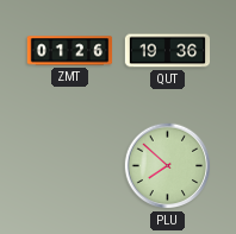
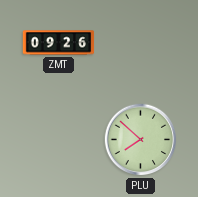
ZMT: 01:26 -> 09:26
QUT: 19:36 -> none
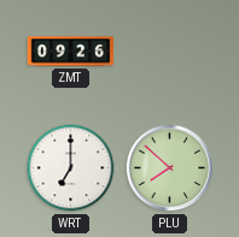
WRT: none -> 7:00
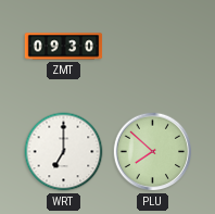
ZMT: 09:26 -> 09:30
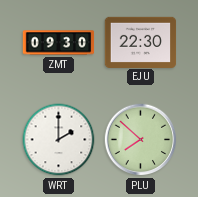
EJU: none -> 22:30
WRT: 7:00 -> 2:00
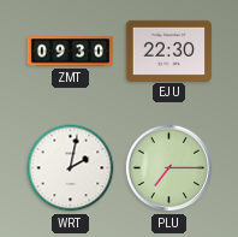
WRT: 2:00 -> 2:02
PLU: 7:52 -> 7:15
